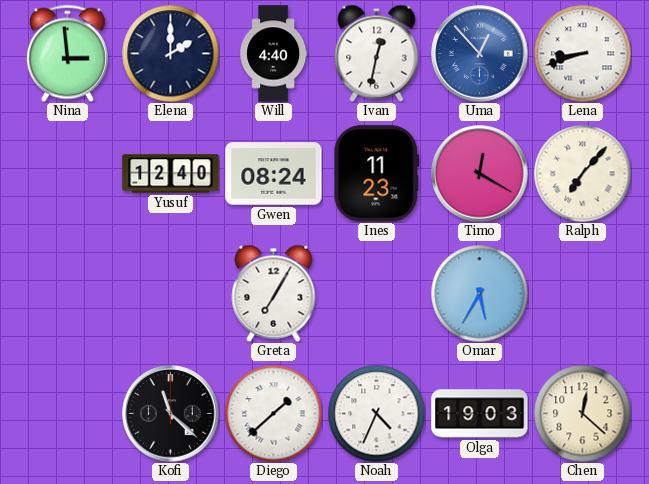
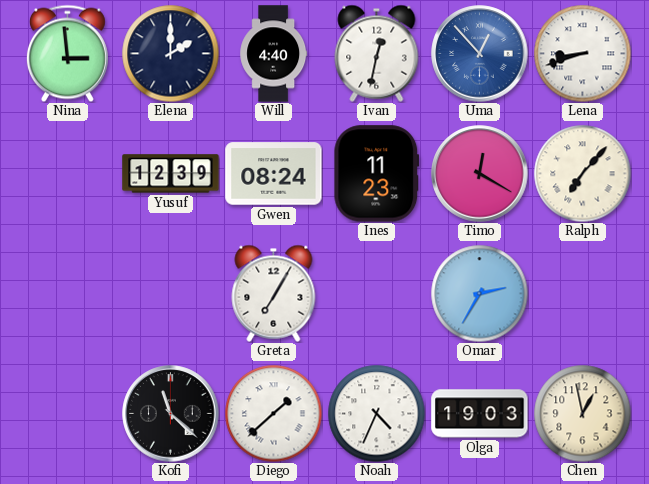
Yusuf: 12:40 -> 12:39
Omar: 5:35 -> 2:35
Chen: 12:22 -> 12:58
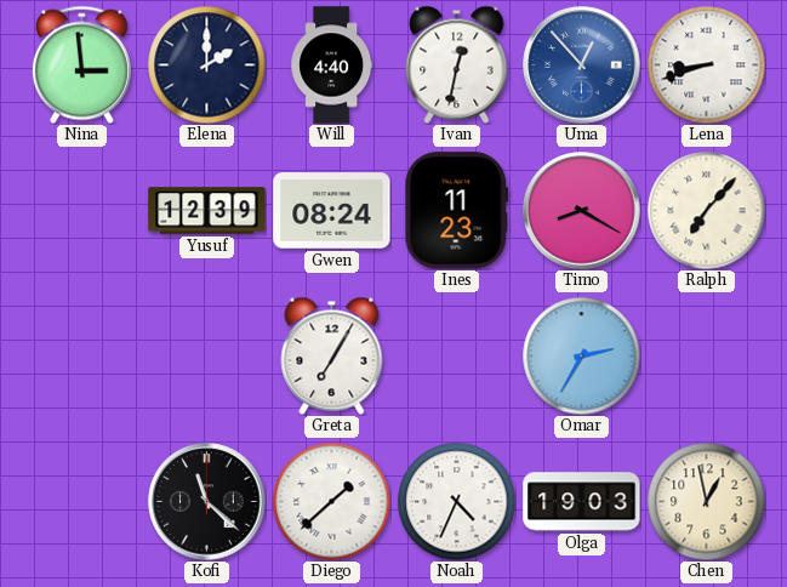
Timo: 12:20 -> 8:20
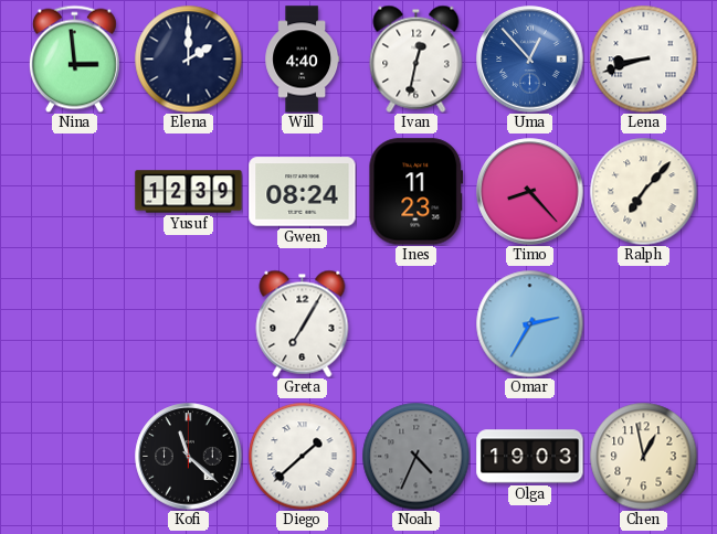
Timo: 8:20 -> 8:23
Noah dial: white -> grey
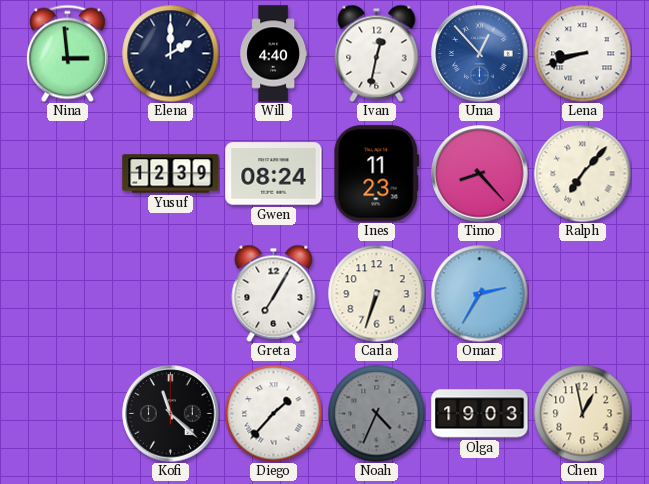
Carla: none -> 6:33
Diego: 1:38 -> 1:37
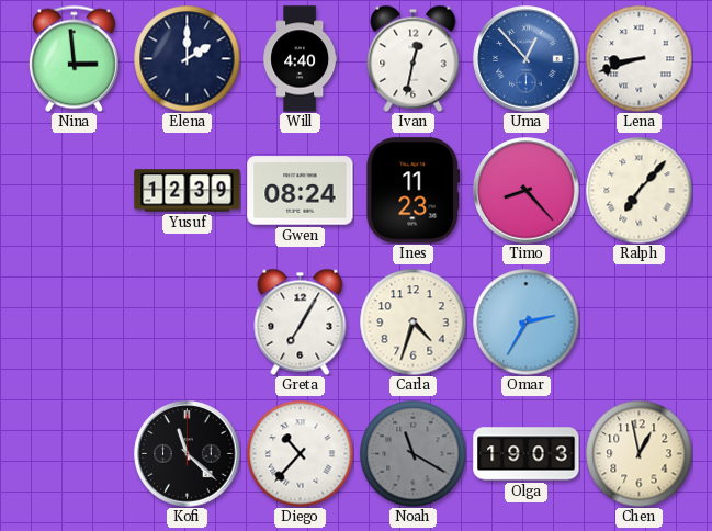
Carla: 6:33 -> 4:33
Diego: 1:37 -> 10:37
Noah: 4:34 -> 11:20
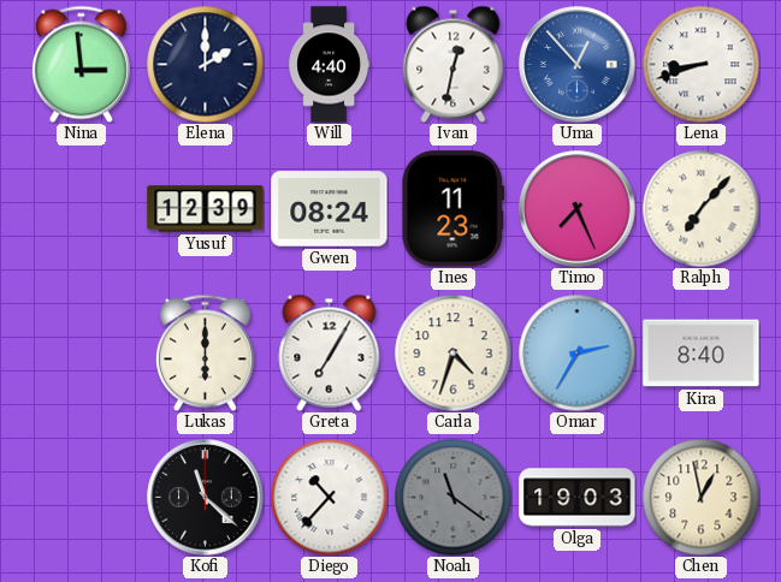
Timo: 8:23 -> 7:26
Lukas: none -> 6:00
Kira: none -> 8:40
Noah: 11:20 -> 11:21
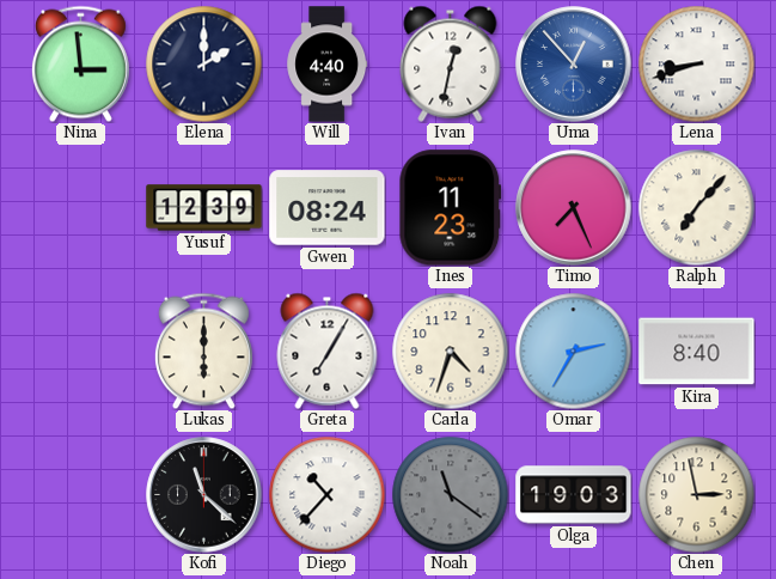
Chen: 12:58 -> 2:58
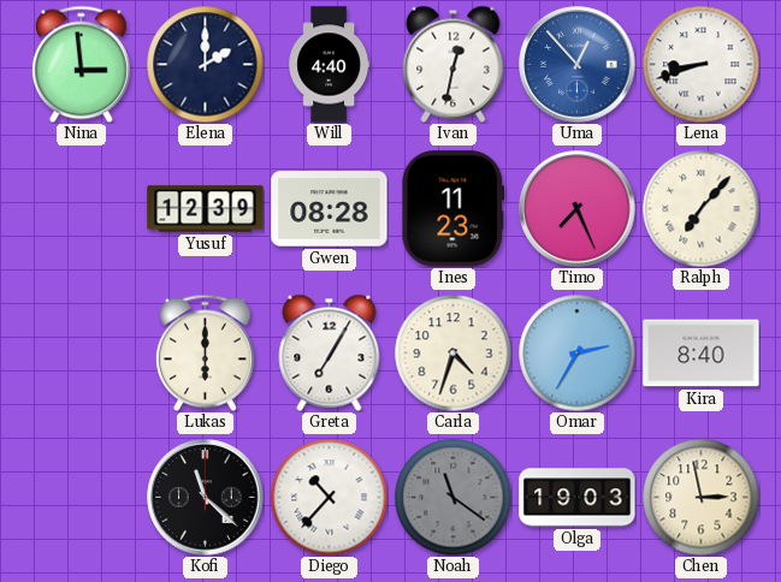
Gwen: 08:24 -> 08:28
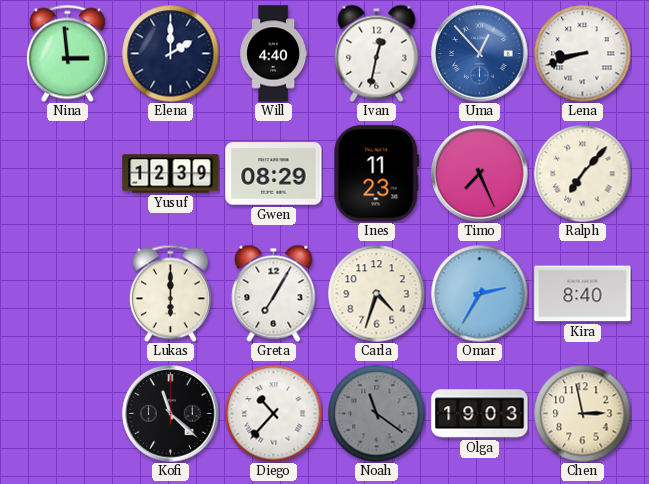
Gwen: 08:28 -> 08:29
